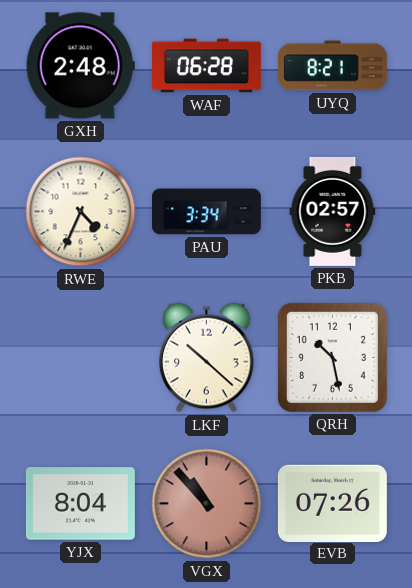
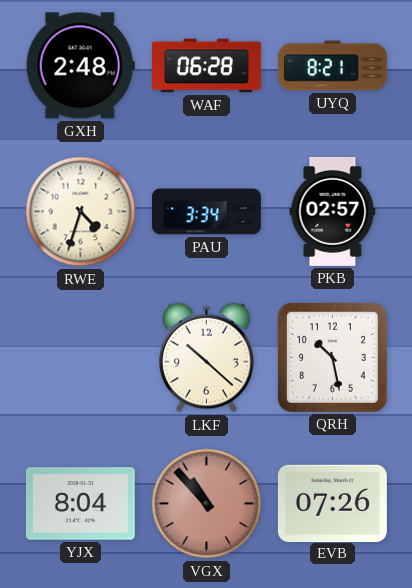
RWE: 4:34 -> 4:33
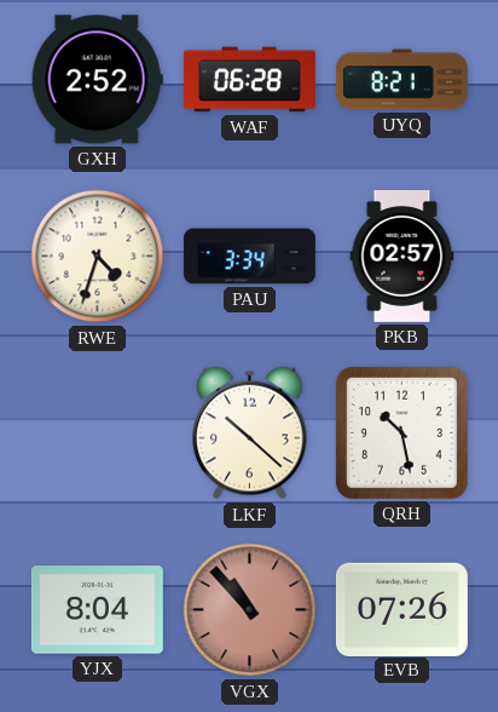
GXH: 2:48 -> 2:52
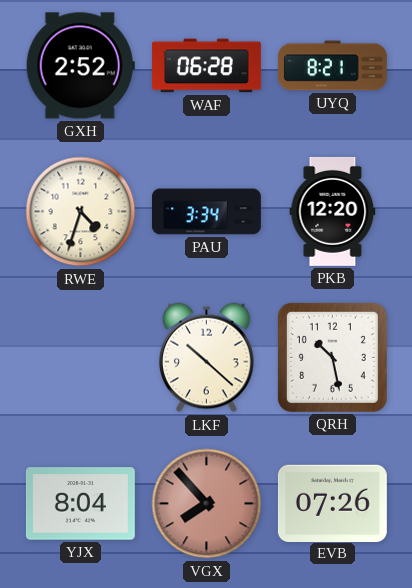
PKB: 02:57 -> 12:20
VGX: 10:53 -> 7:53
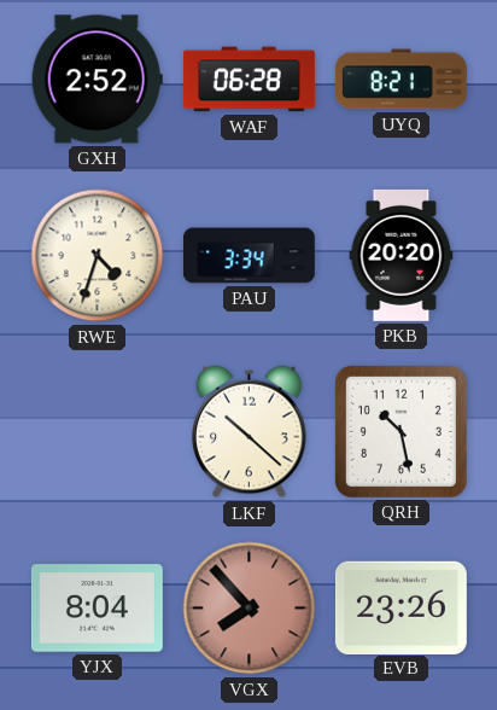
PKB: 12:20 -> 20:20
EVB: 07:26 -> 23:26
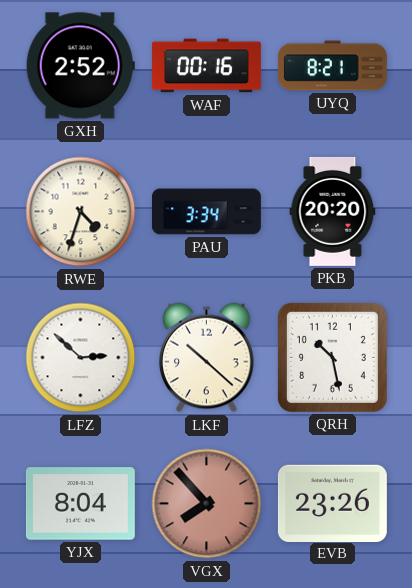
WAF: 06:28 -> 00:16
LFZ: none -> 2:52
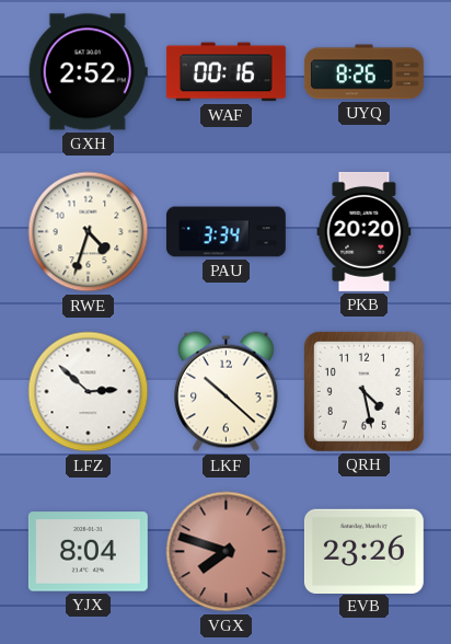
UYQ: 8:21 -> 8:26
QRH: 10:28 -> 4:28
VGX: 7:53 -> 7:48
